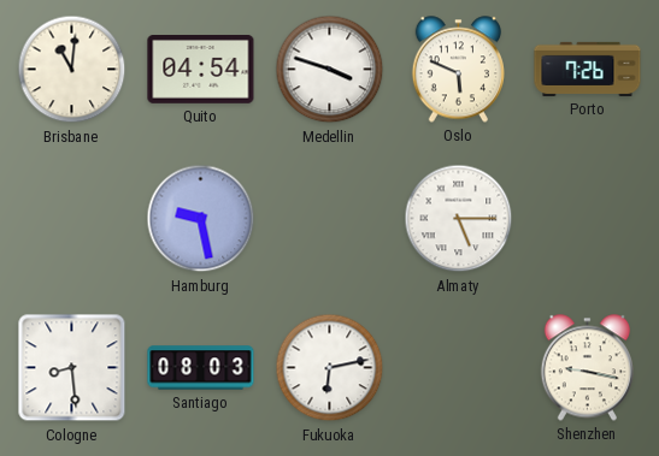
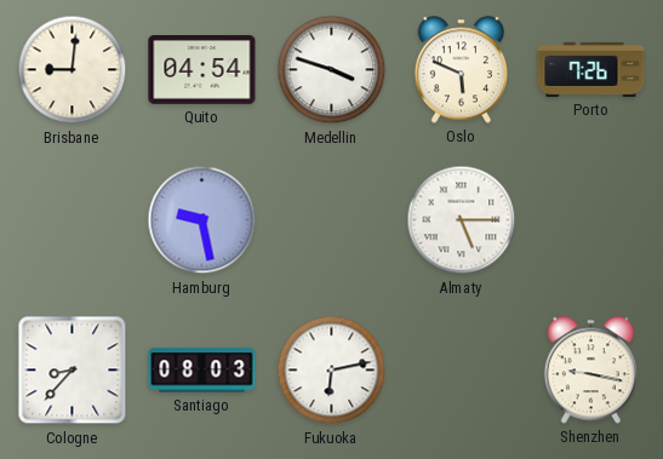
Brisbane: 11:01 -> 9:01
Cologne: 8:29 -> 8:37
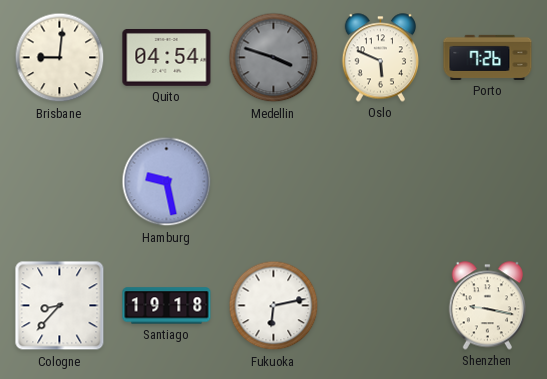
Medellin dial: white -> grey
Almaty: 5:15 -> none
Santiago: 08:03 -> 19:18
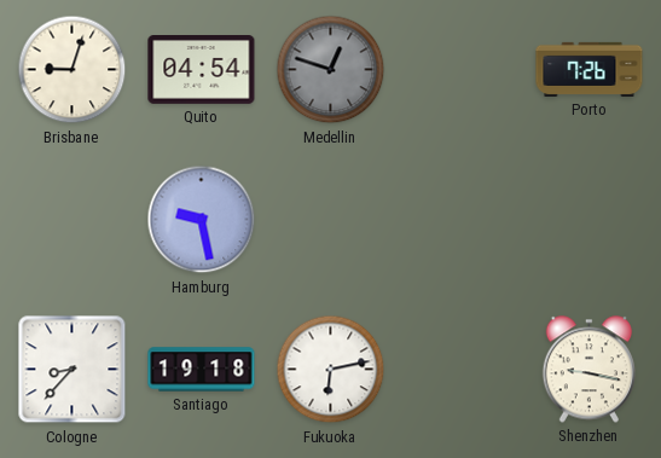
Brisbane: 9:01 -> 9:03
Medellin: 3:48 -> 12:48
Oslo: 5:49 -> none
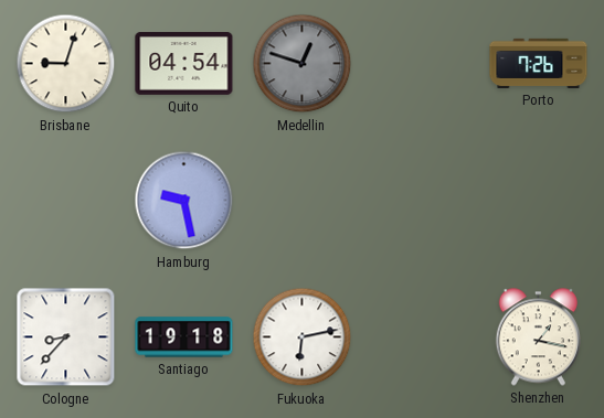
Shenzhen: 9:17 -> 1:17
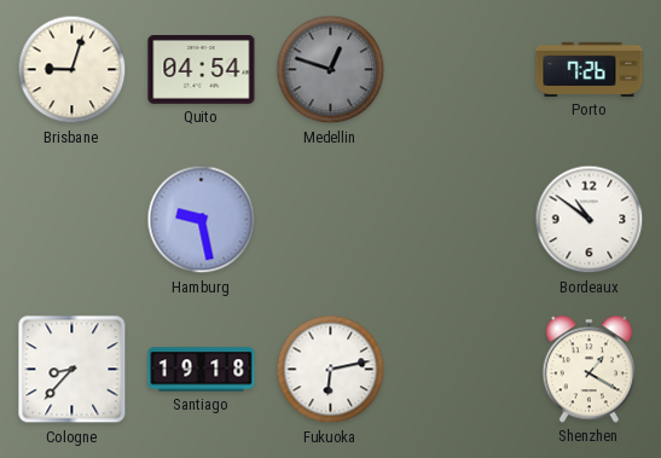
Bordeaux: none -> 10:51
Shenzhen: 1:17 -> 1:20
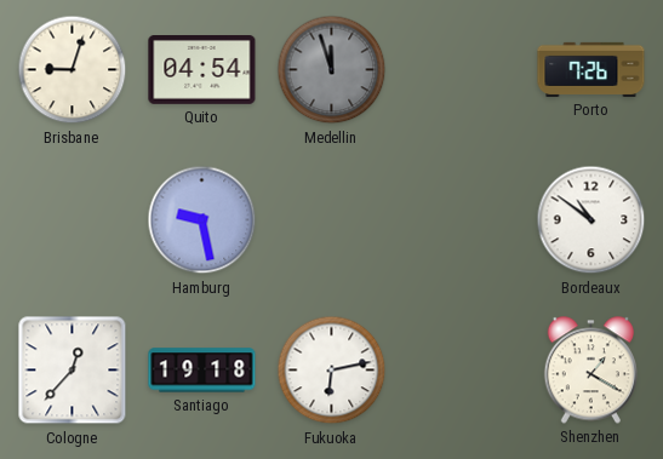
Medellin: 12:48 -> 11:57
Cologne: 8:37 -> 12:37
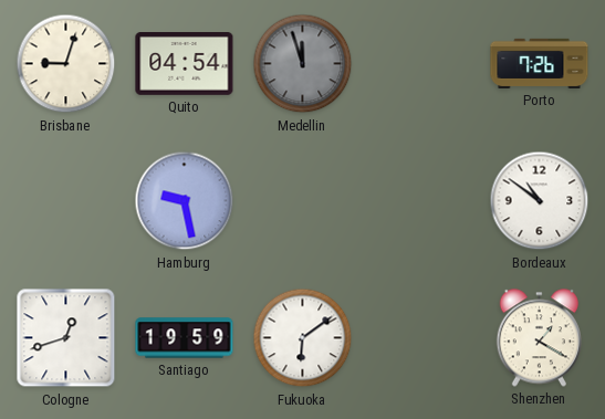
Cologne: 12:37 -> 12:42
Santiago: 19:18 -> 19:59
Fukuoka: 6:13 -> 6:09
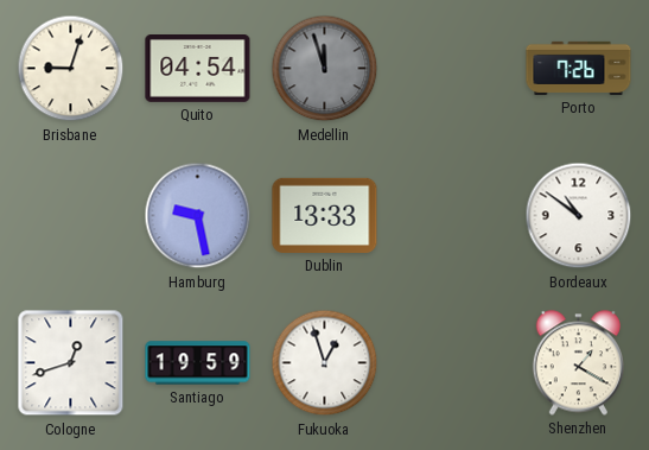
Dublin: none -> 13:33
Fukuoka: 6:09 -> 12:57
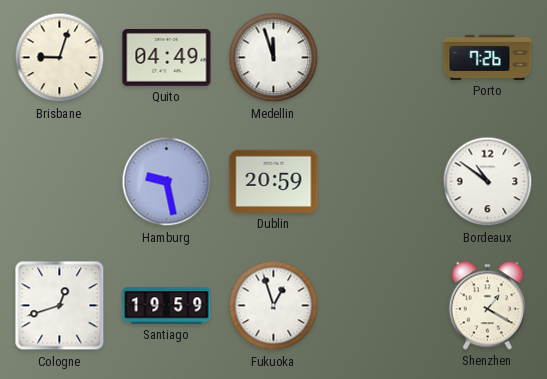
Quito: 04:54 -> 04:49
Medellin dial: grey -> white
Dublin: 13:33 -> 20:59
